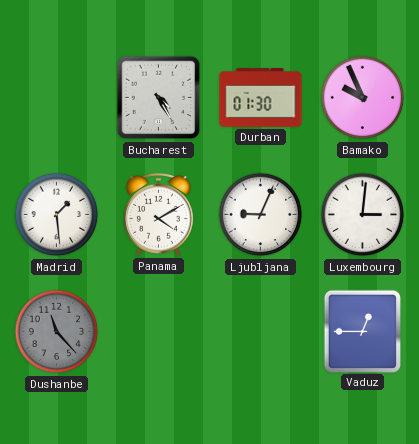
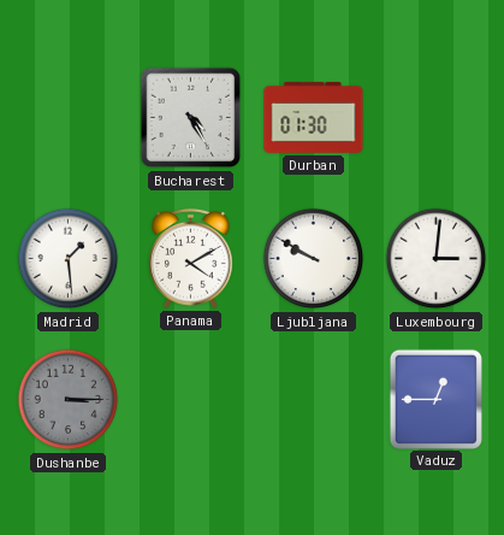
Bamako: 9:56 -> none
Ljubljana: 9:04 -> 9:50
Dushanbe: 11:23 -> 3:15
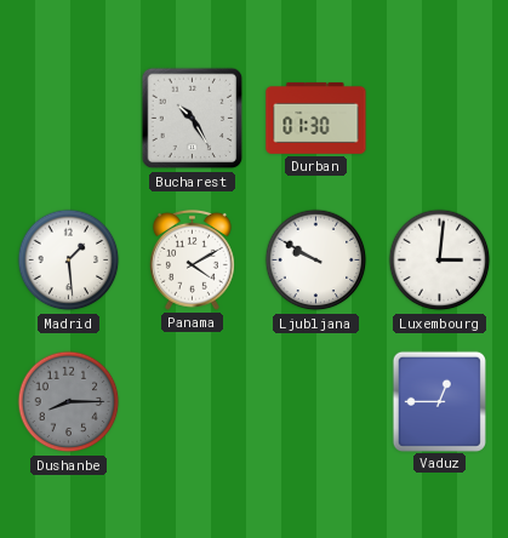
Bucharest: 4:25 -> 10:25
Dushanbe: 3:15 -> 8:15
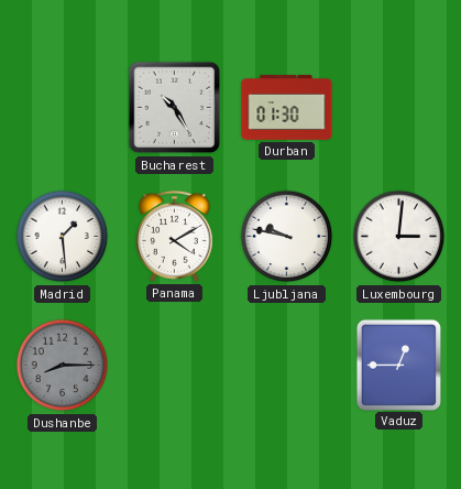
Ljubljana: 9:50 -> 9:47
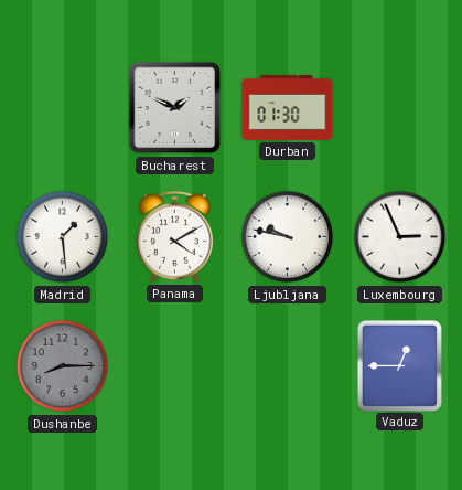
Bucharest: 10:25 -> 1:49
Luxembourg: 3:01 -> 2:56
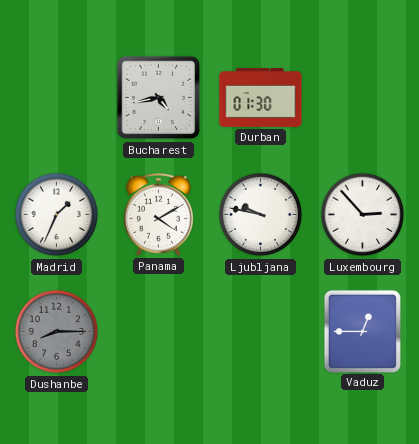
Bucharest: 1:49 -> 4:43
Madrid: 1:29 -> 1:34
Luxembourg: 2:56 -> 2:53
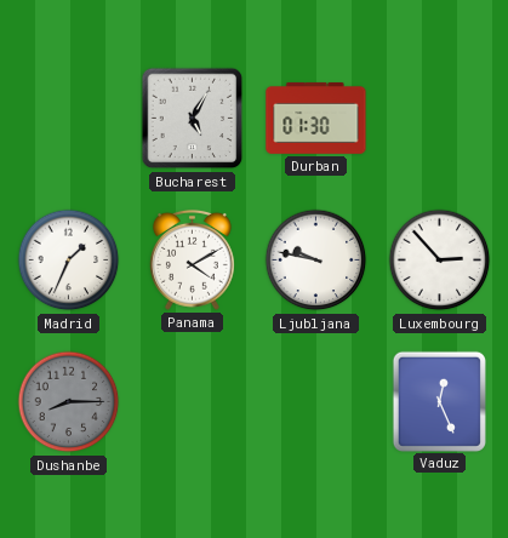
Bucharest: 4:43 -> 5:05
Vaduz: 12:45 -> 12:26
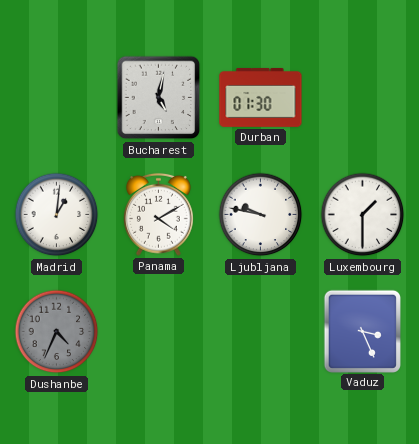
Bucharest: 5:05 -> 5:02
Madrid: 1:34 -> 1:01
Luxembourg: 2:53 -> 1:30
Dushanbe: 8:15 -> 4:34
Vaduz: 12:26 -> 3:26
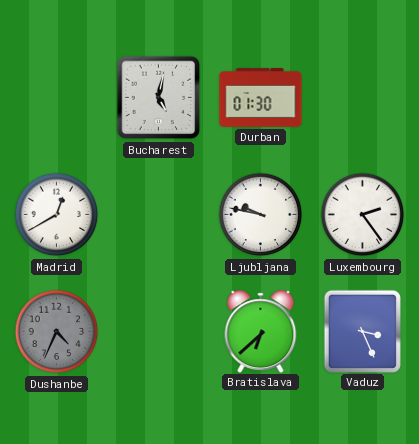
Madrid: 1:01 -> 12:40
Panama: 4:10 -> none
Luxembourg: 1:30 -> 2:24
Bratislava: none -> 6:38
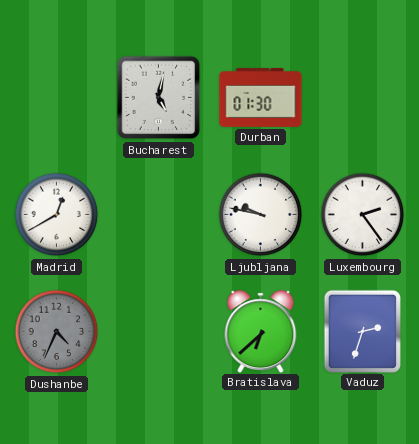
Vaduz: 3:26 -> 2:33
